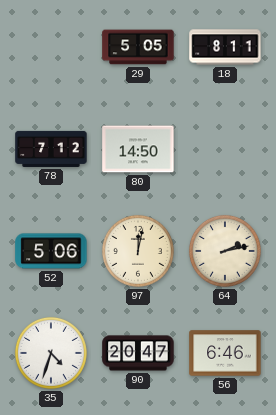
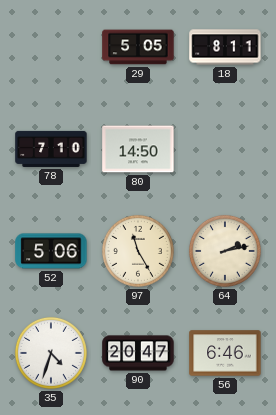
78: 7:12 -> 7:10
97: 12:02 -> 11:25
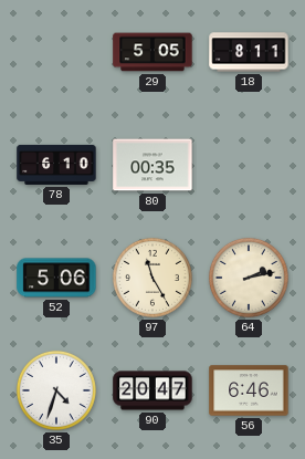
78: 7:10 -> 6:10
80: 14:50 -> 00:35
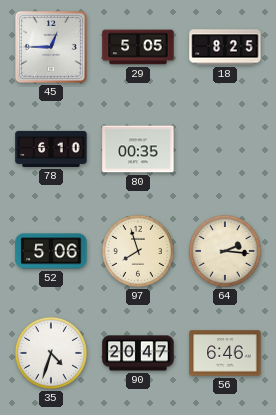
45: none -> 12:45
18: 8:11 -> 8:25
97: 11:25 -> 7:57
64: 2:13 -> 2:16
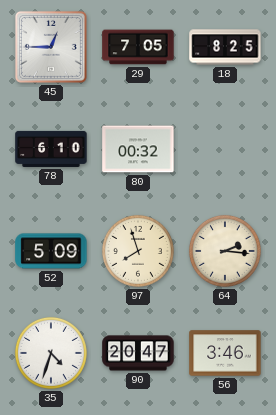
29: 5:05 -> 7:05
80: 00:35 -> 00:32
52: 5:06 -> 5:09
56: 6:46 -> 3:46
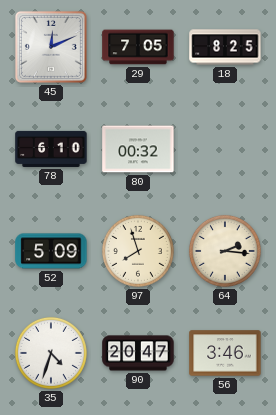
45: 12:45 -> 12:11
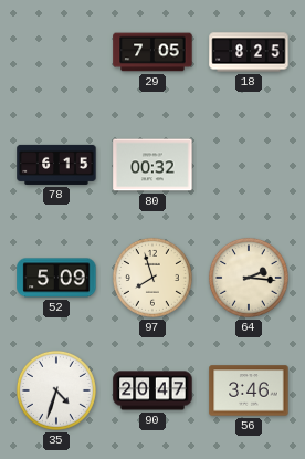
45: 12:11 -> none
78: 6:10 -> 6:15
